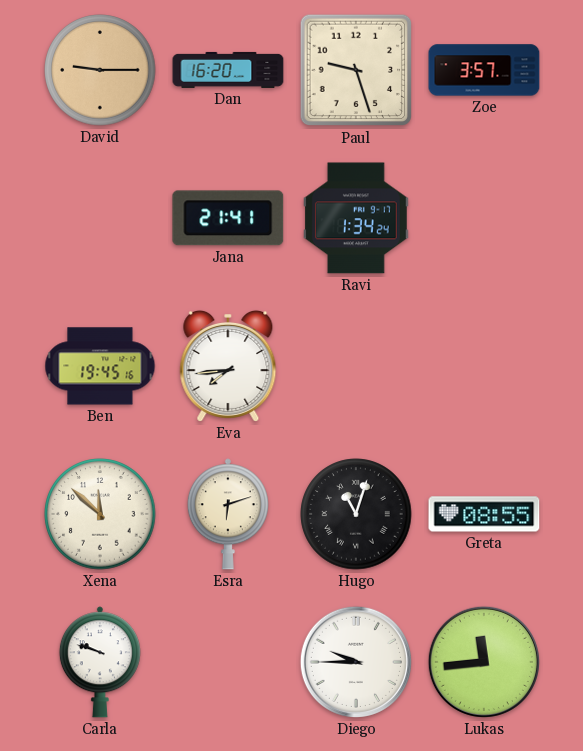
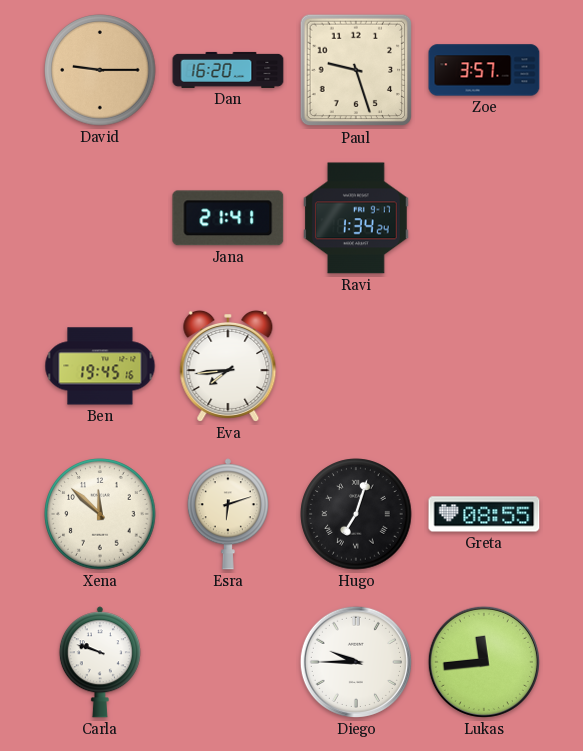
Hugo: 11:03 -> 7:03
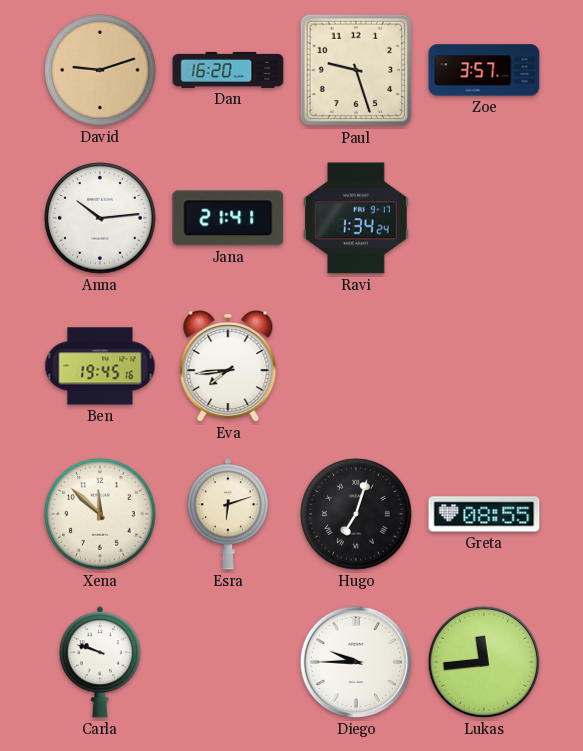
David: 9:15 -> 9:12
Anna: none -> 10:14
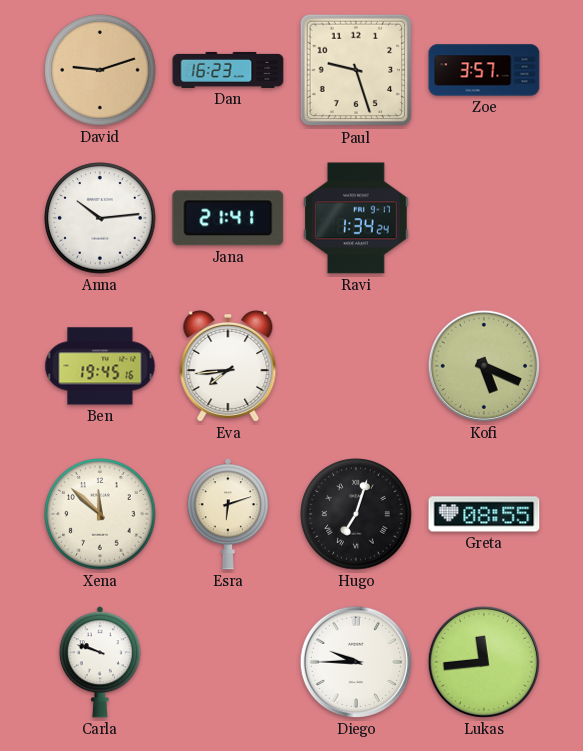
Dan: 16:20 -> 16:23
Kofi: none -> 5:19
